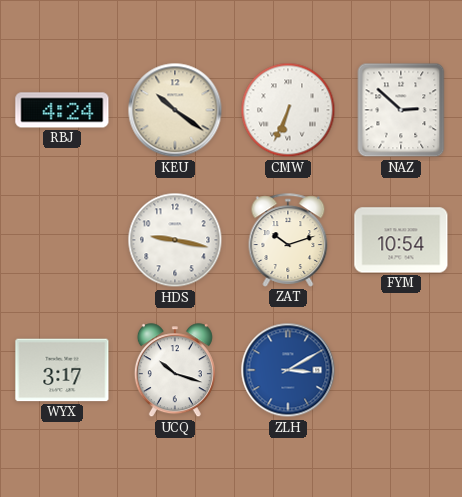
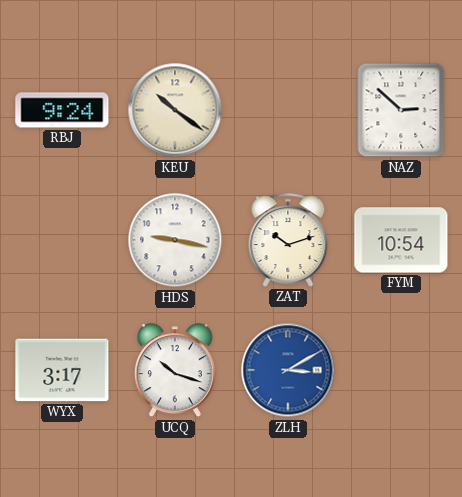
RBJ: 4:24 -> 9:24
CMW: 6:34 -> none
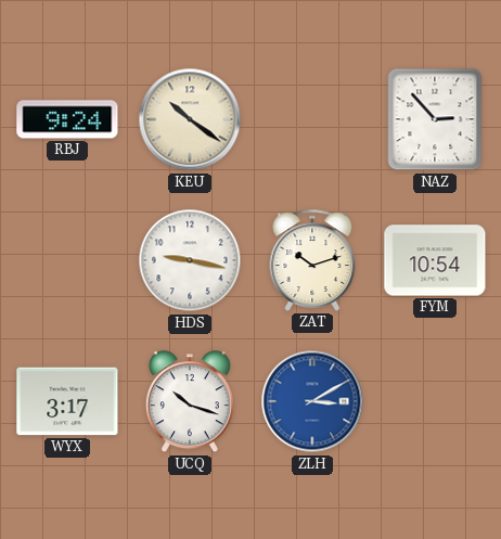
NAZ: 2:52 -> 2:53
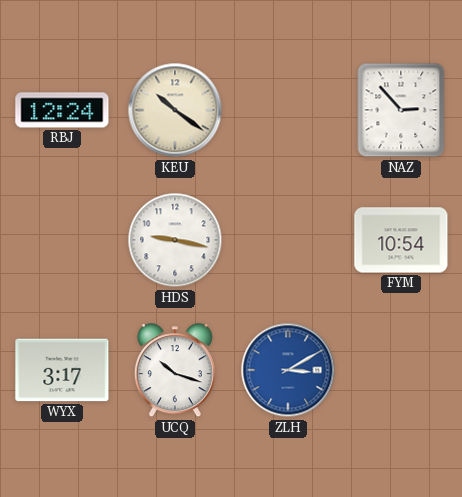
RBJ: 9:24 -> 12:24
ZAT: 10:12 -> none
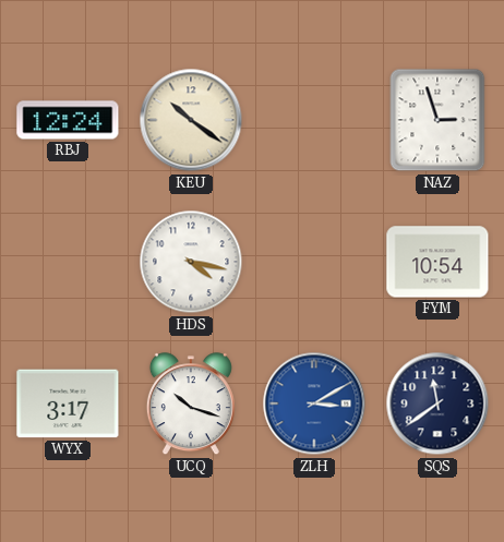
NAZ: 2:53 -> 2:57
HDS: 9:17 -> 4:17
SQS: none -> 11:39
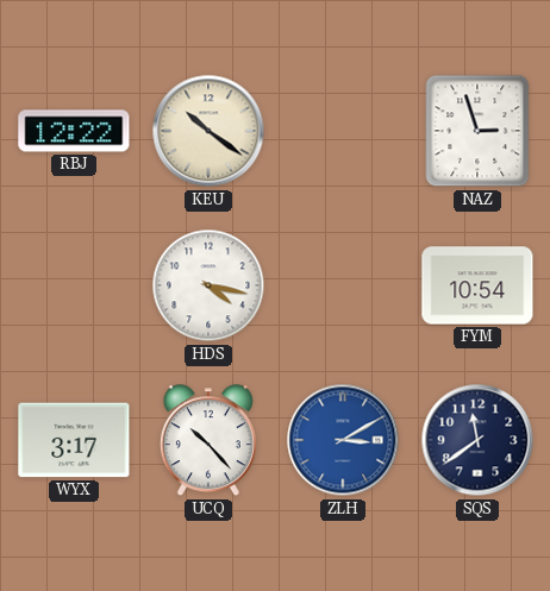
RBJ: 12:24 -> 12:22
UCQ: 10:18 -> 10:23
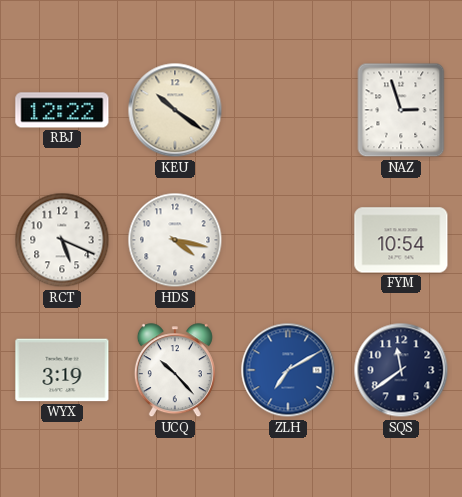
RCT: none -> 5:19
WYX: 3:17 -> 3:19
ZLH: 3:10 -> 7:10
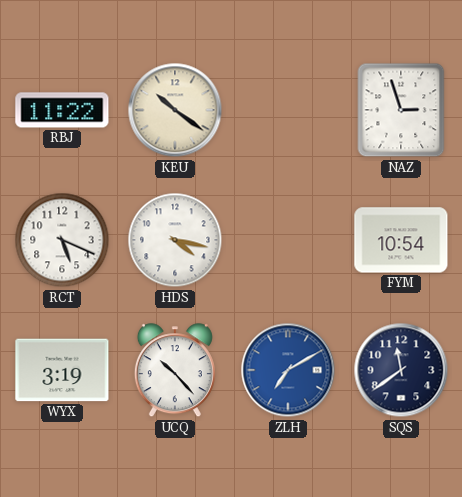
RBJ: 12:22 -> 11:22
